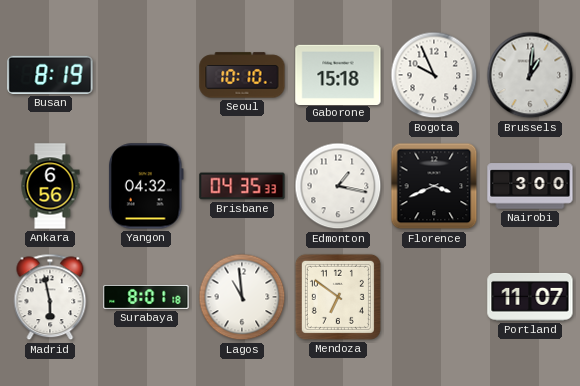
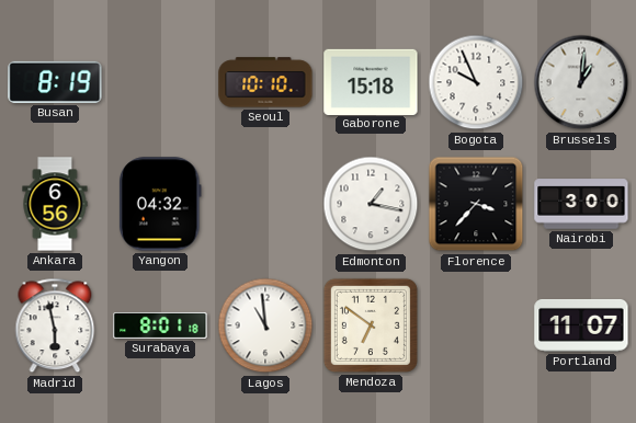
Brisbane: 04:35 -> none
Florence: 3:41 -> 3:37
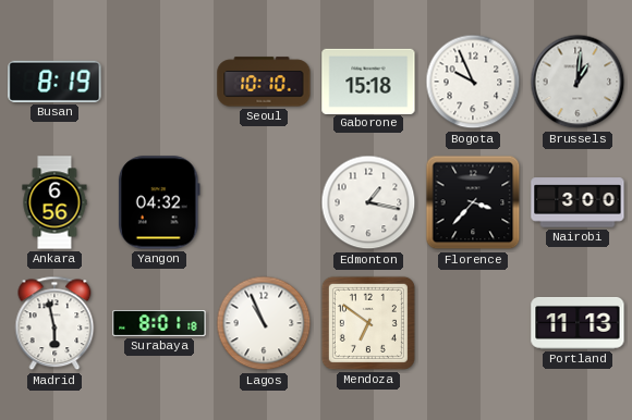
Lagos: 10:59 -> 10:56
Portland: 11:07 -> 11:13
